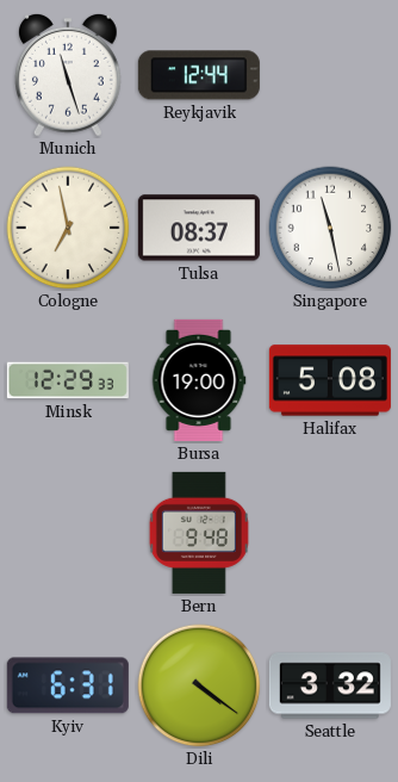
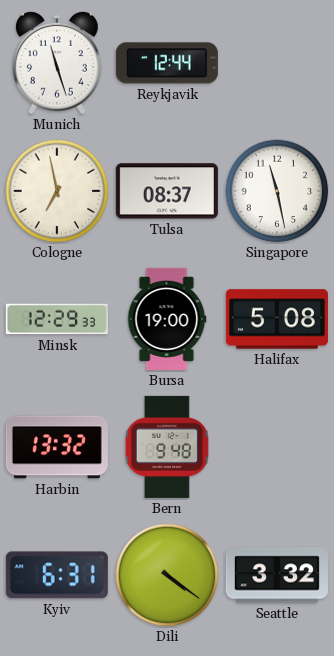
Harbin: none -> 13:32
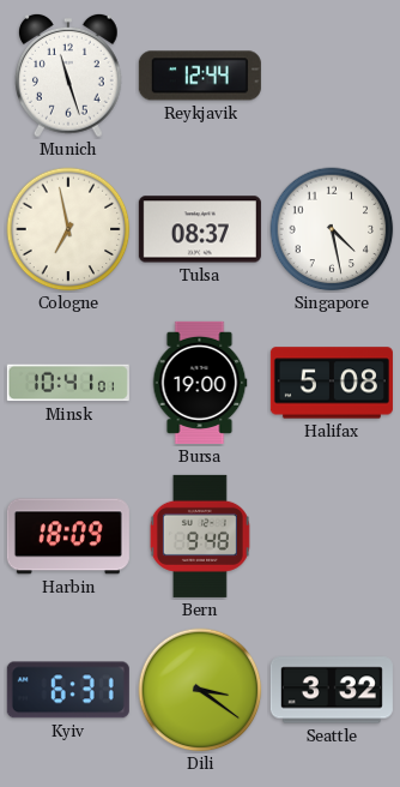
Singapore: 11:28 -> 4:28
Minsk: 12:29 -> 10:41
Harbin: 13:32 -> 18:09
Dili: 4:21 -> 3:21
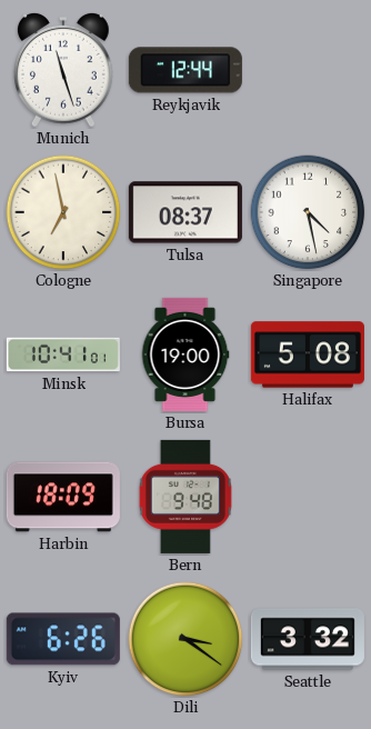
Kyiv: 6:31 -> 6:26
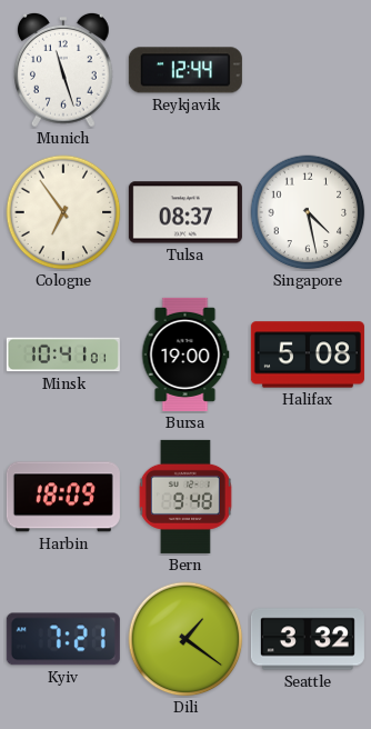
Cologne: 6:58 -> 6:54
Kyiv: 6:26 -> 7:21
Dili: 3:21 -> 1:21
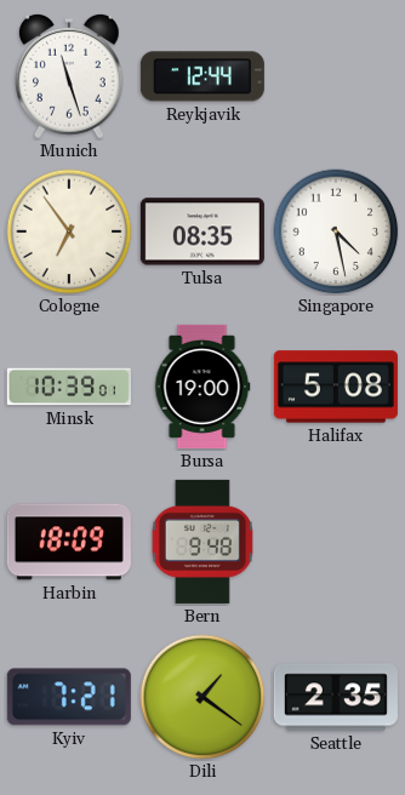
Tulsa: 08:37 -> 08:35
Minsk: 10:41 -> 10:39
Seattle: 3:32 -> 2:35
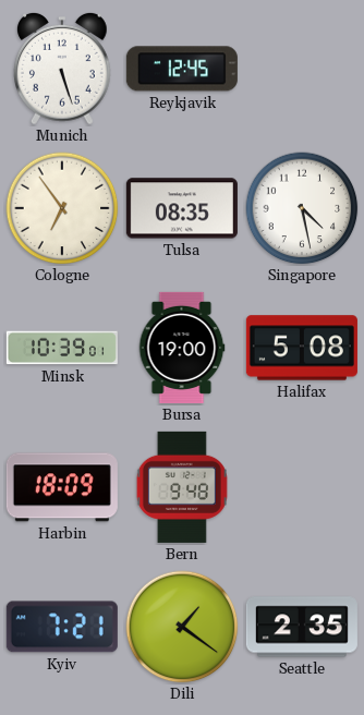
Munich: 11:27 -> 5:27
Reykjavik: 12:44 -> 12:45
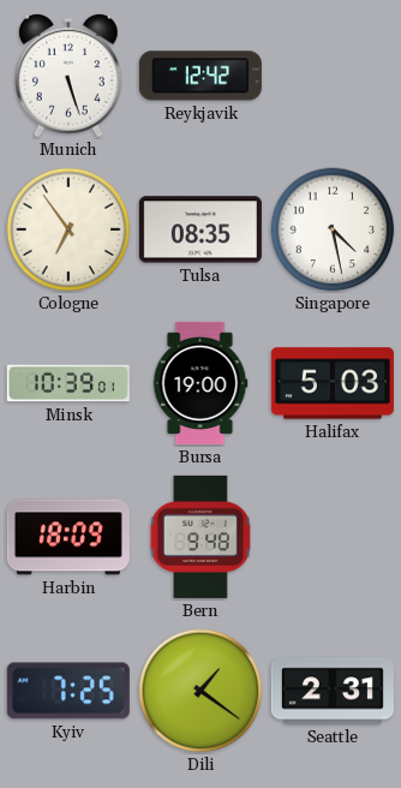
Reykjavik: 12:45 -> 12:42
Halifax: 5:08 -> 5:03
Kyiv: 7:21 -> 7:25
Seattle: 2:35 -> 2:31
